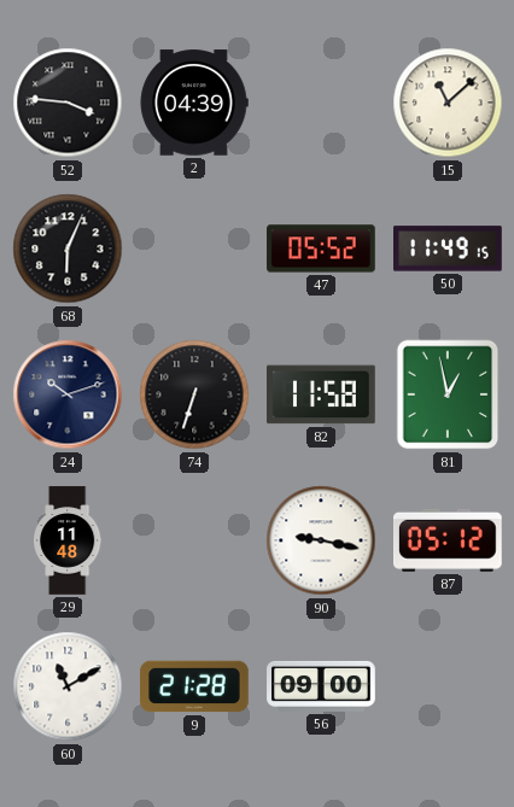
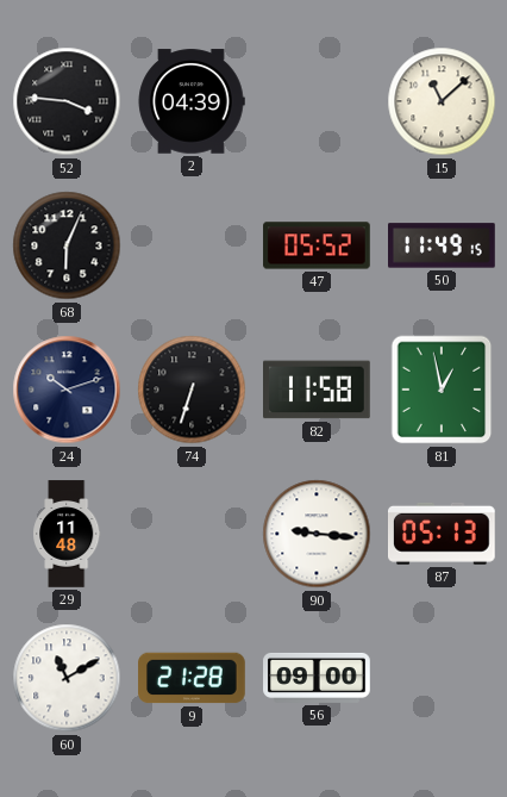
90: 9:17 -> 9:16
87: 05:12 -> 05:13
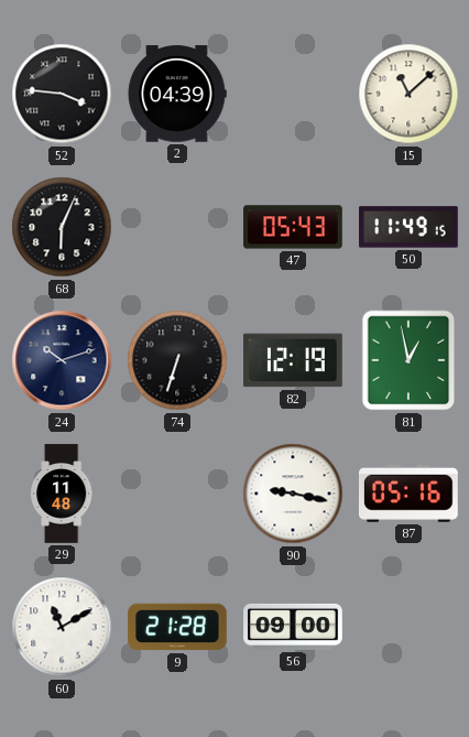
47: 05:52 -> 05:43
82: 11:58 -> 12:19
90: 9:16 -> 9:17
87: 05:13 -> 05:16
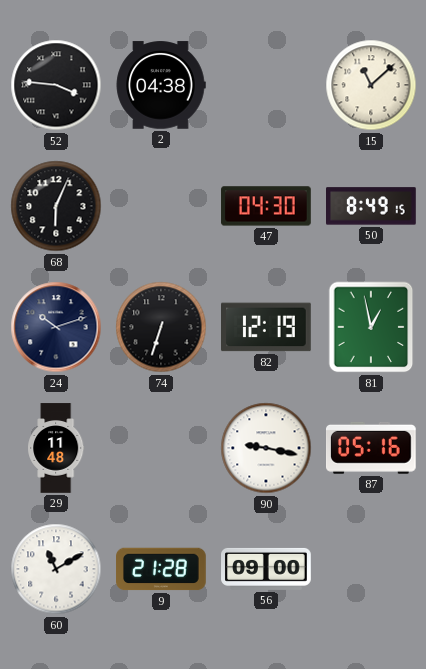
2: 04:39 -> 04:38
47: 05:43 -> 04:30
50: 11:49 -> 8:49
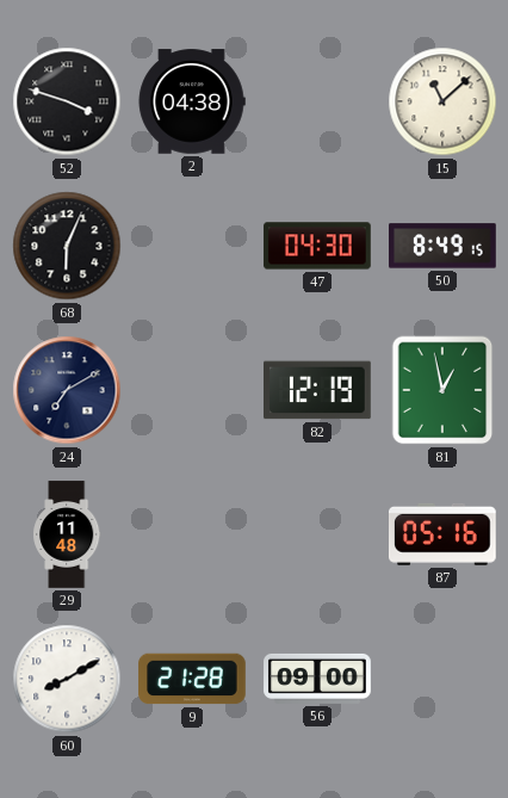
52: 3:46 -> 3:48
24: 10:12 -> 7:10
74: 6:33 -> none
90: 9:17 -> none
60: 11:10 -> 8:10
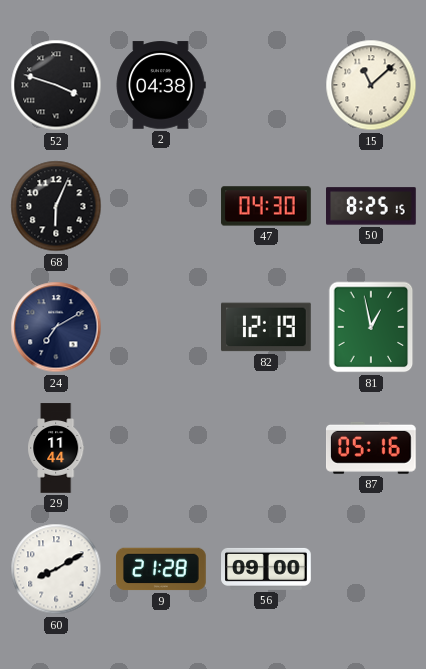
50: 8:49 -> 8:25
29: 11:48 -> 11:44
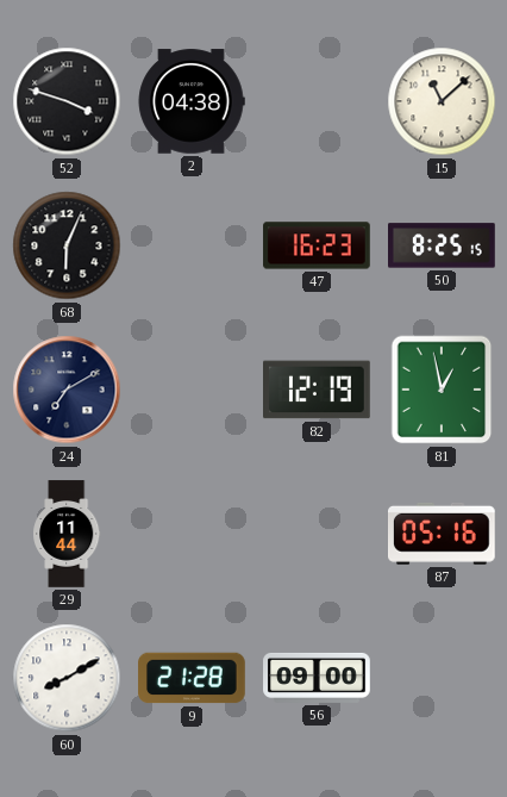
47: 04:30 -> 16:23
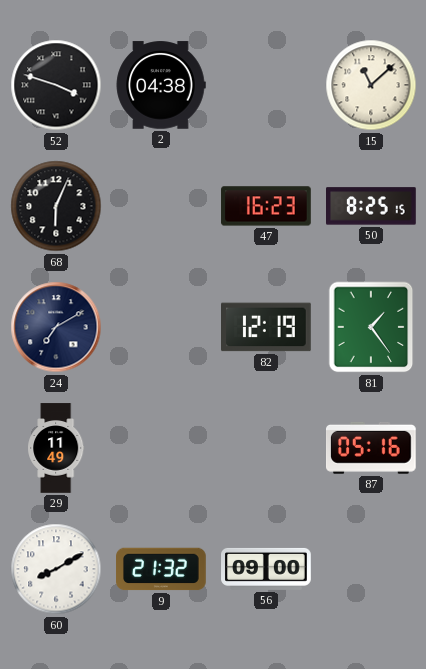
81: 12:58 -> 1:24
29: 11:44 -> 11:49
9: 21:28 -> 21:32
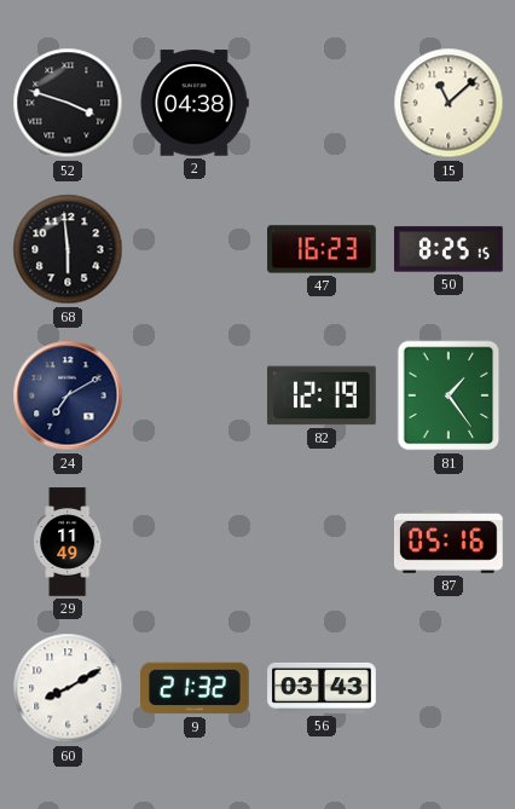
68: 6:04 -> 5:59
56: 09:00 -> 03:43
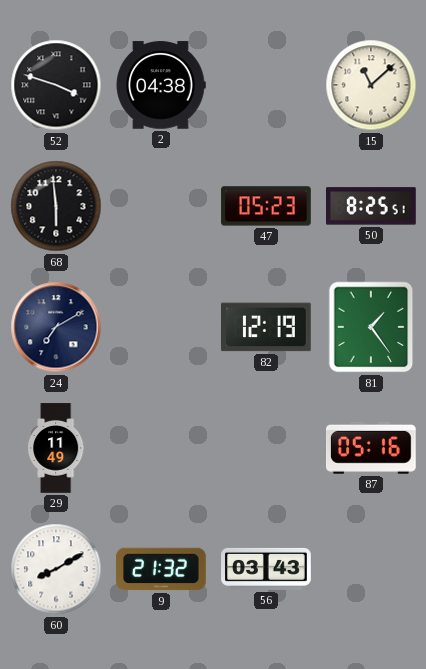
47: 16:23 -> 05:23
50: 8:25:15 -> 8:25:51
